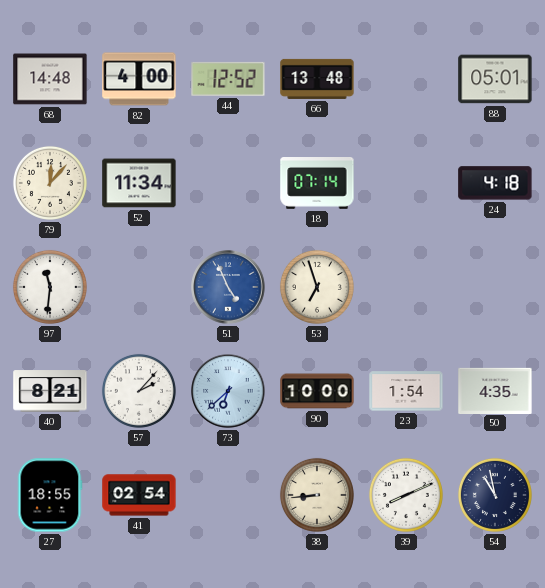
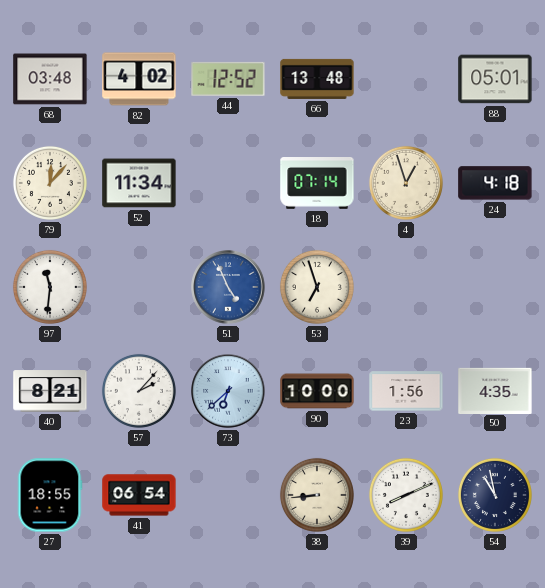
68: 14:48 -> 03:48
82: 4:00 -> 4:02
4: none -> 12:57
23: 1:54 -> 1:56
41: 02:54 -> 06:54
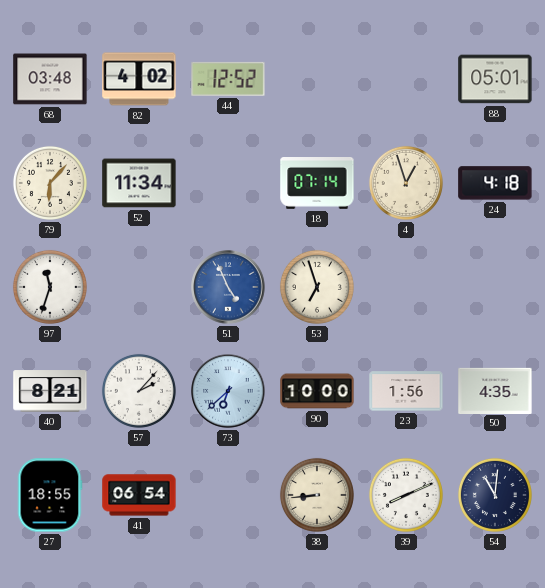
66: 13:48 -> none
79: 12:07 -> 6:07
97: 11:31 -> 11:33
54: 10:58 -> 11:01
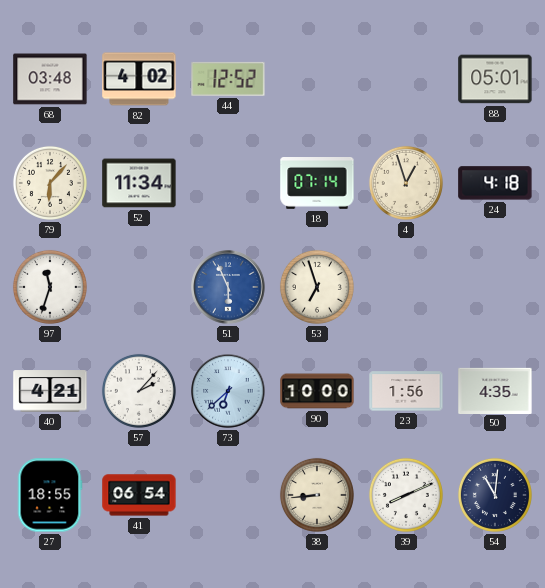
51: 4:56 -> 5:56
40: 8:21 -> 4:21
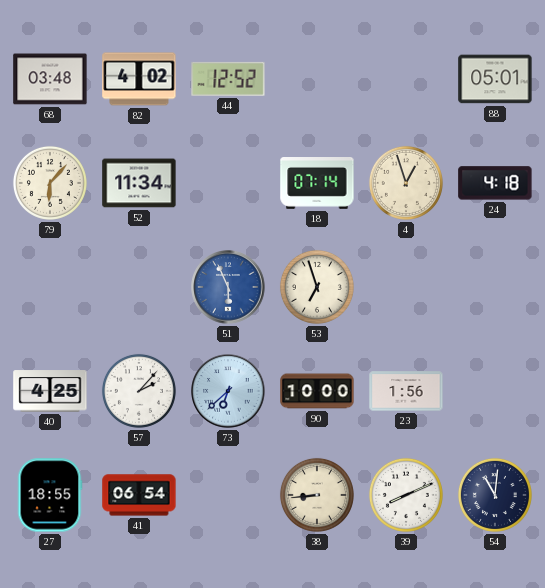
97: 11:33 -> none
40: 4:21 -> 4:25
50: 4:35 -> none
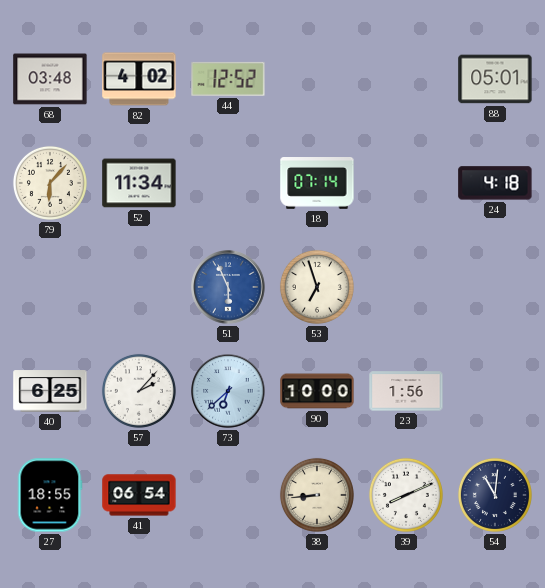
4: 12:57 -> none
40: 4:25 -> 6:25
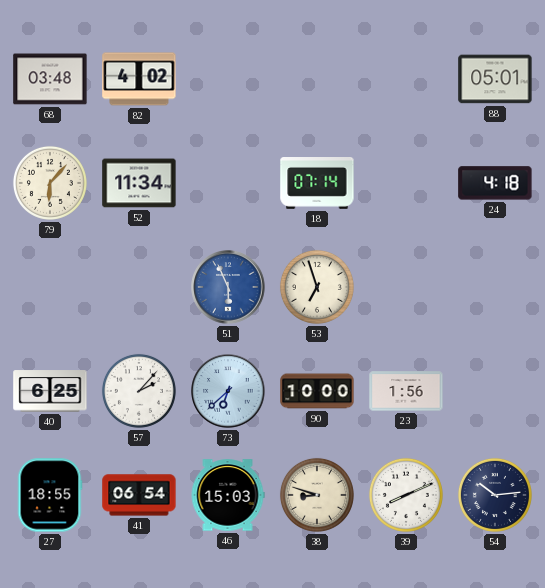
44: 12:52 -> none
46: none -> 15:03
38: 8:44 -> 8:48
54: 11:01 -> 10:14
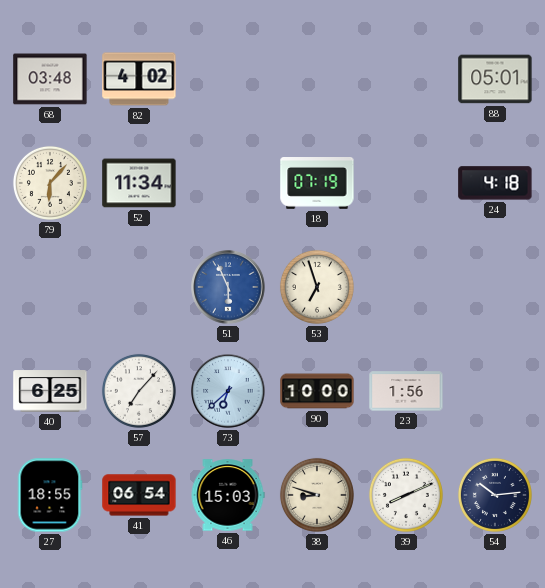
18: 07:14 -> 07:19
57: 2:07 -> 7:07
